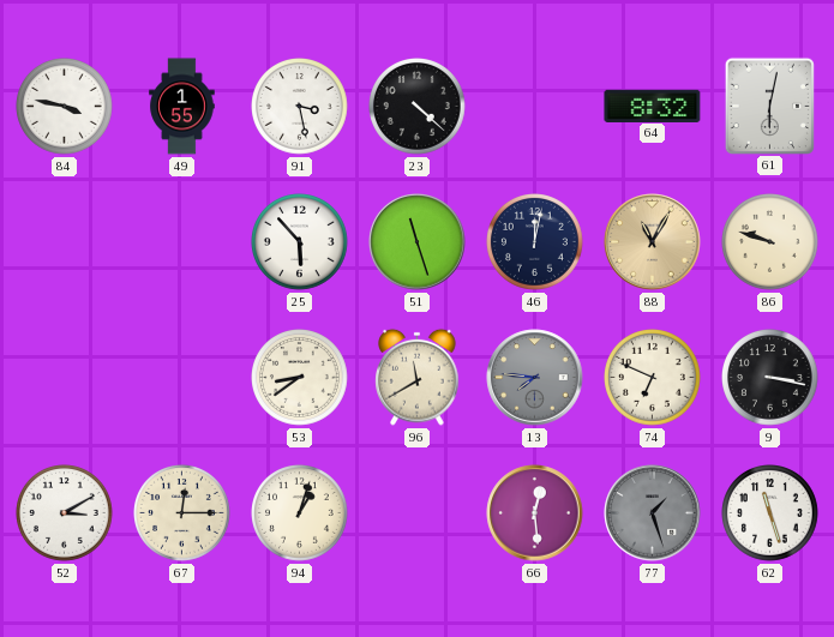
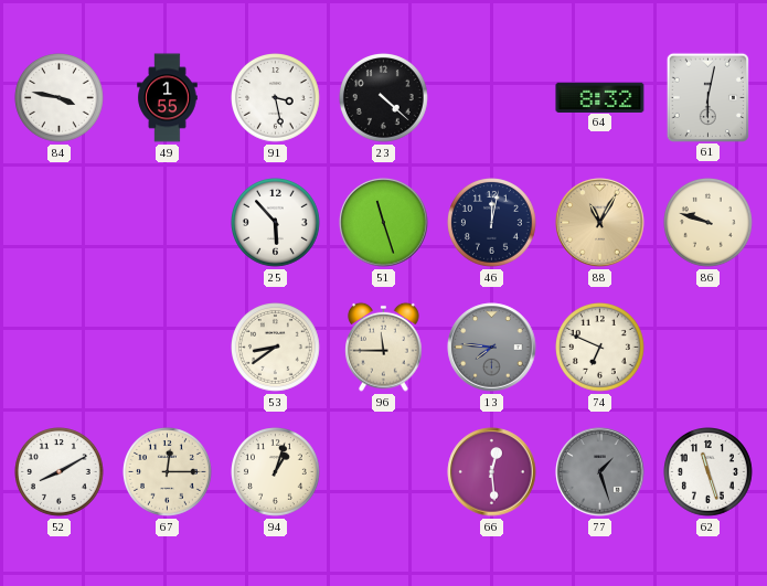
96: 11:40 -> 11:45
9: 3:17 -> none
52: 3:10 -> 8:10
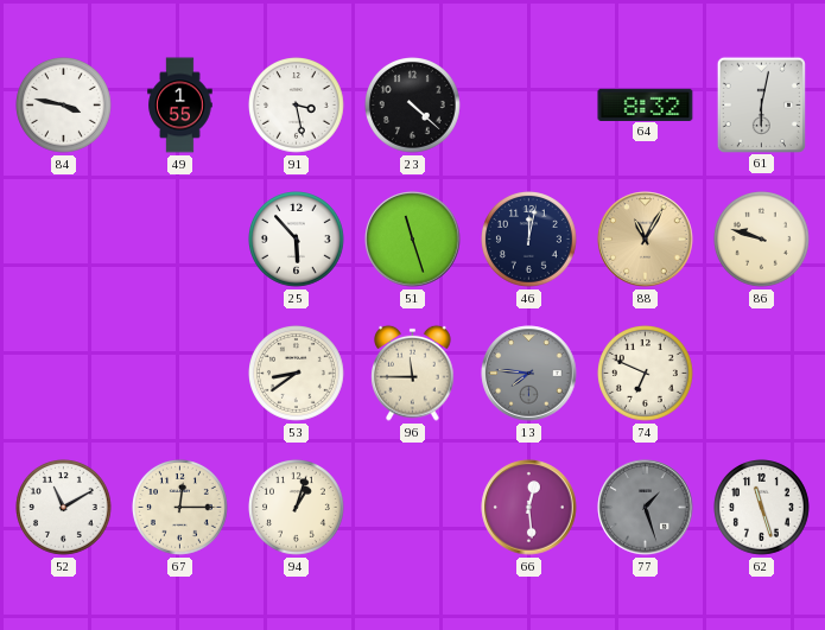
52: 8:10 -> 11:10
